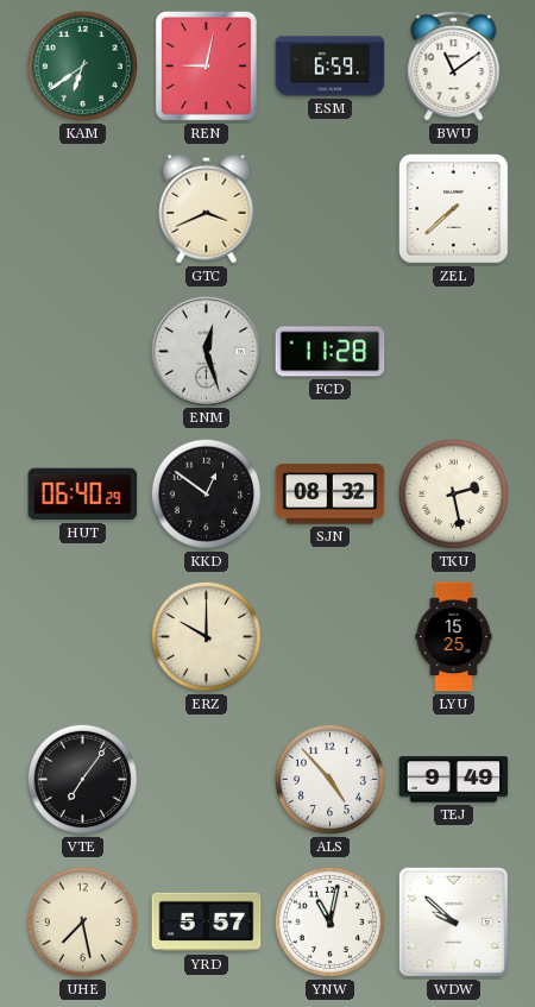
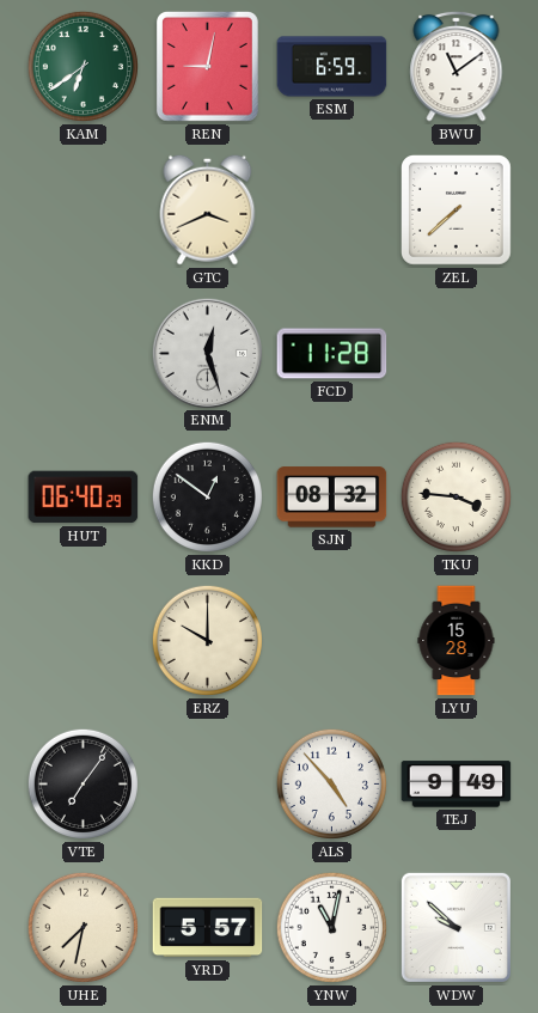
TKU: 2:28 -> 3:46
LYU: 15:25 -> 15:28
UHE: 7:28 -> 7:32
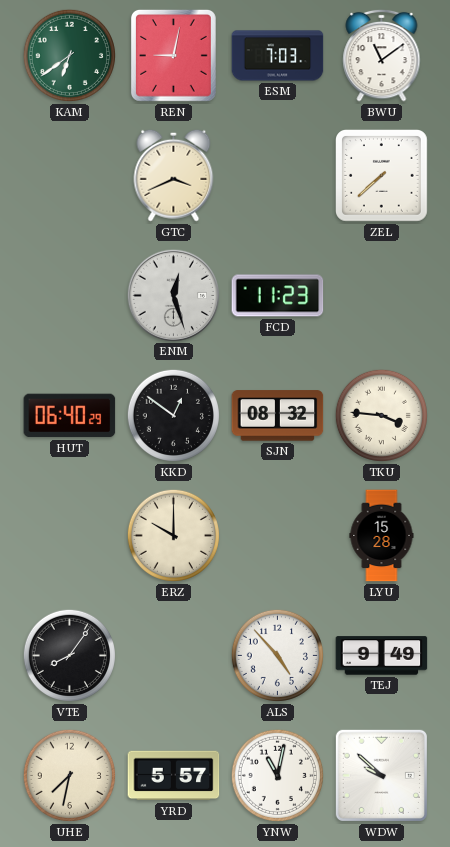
ESM: 6:59 -> 7:03
FCD: 11:28 -> 11:23
VTE: 7:06 -> 8:06
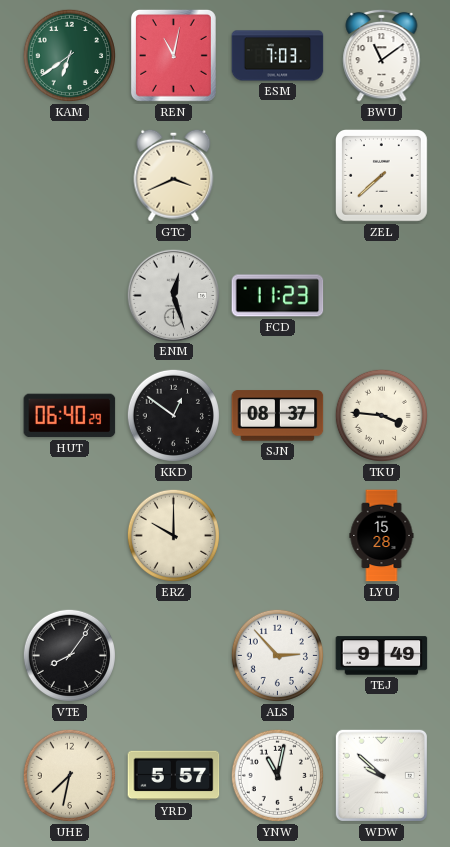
REN: 9:02 -> 11:02
SJN: 08:32 -> 08:37
ALS: 4:53 -> 2:53
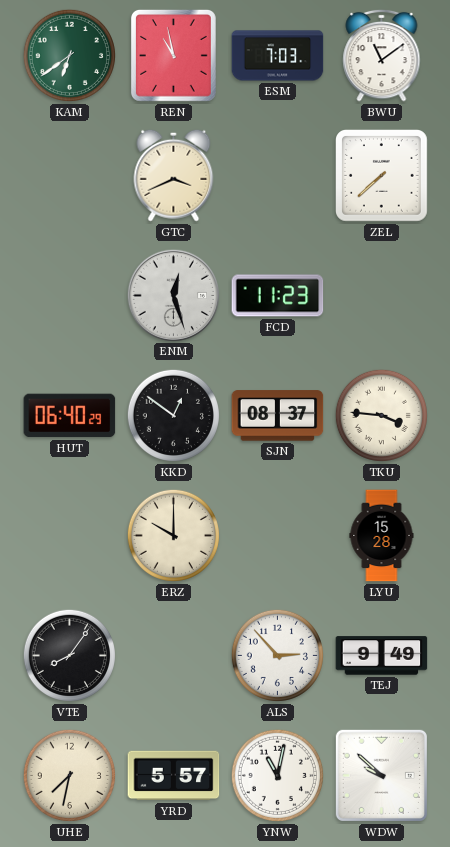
REN: 11:02 -> 10:58
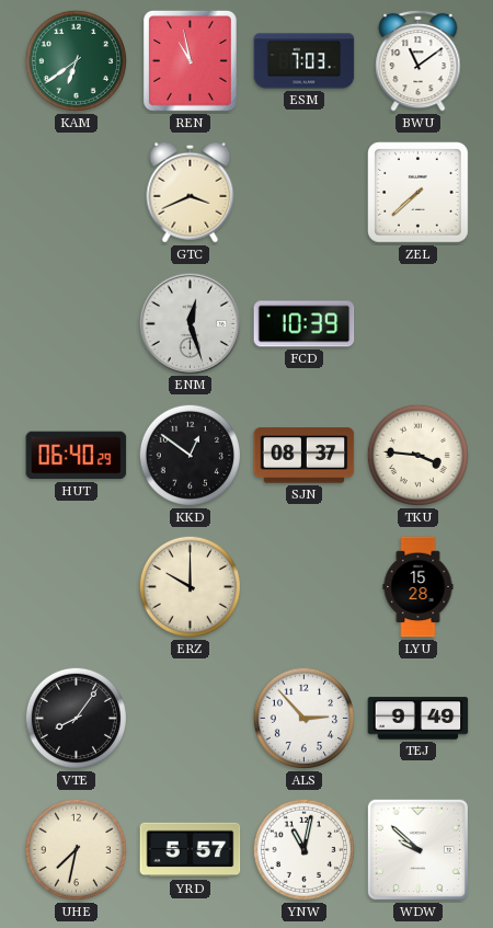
FCD: 11:23 -> 10:39
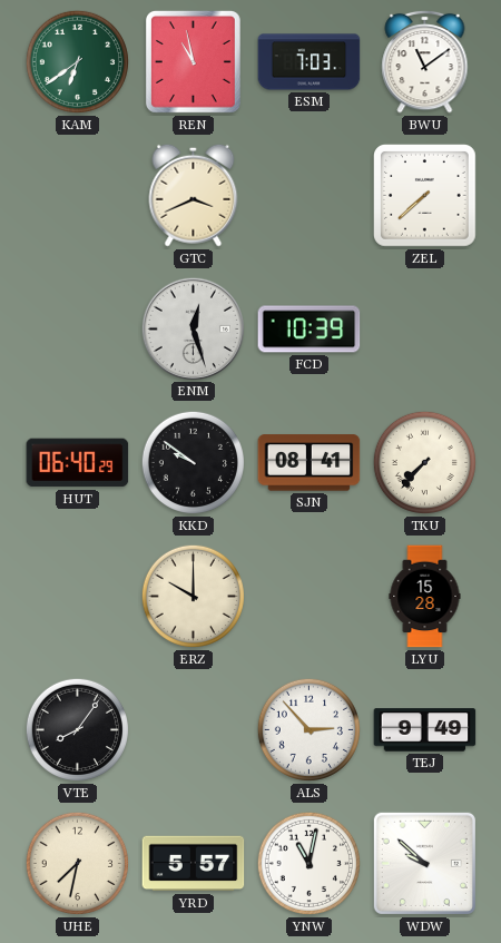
KKD: 12:51 -> 9:51
SJN: 08:37 -> 08:41
TKU: 3:46 -> 7:37
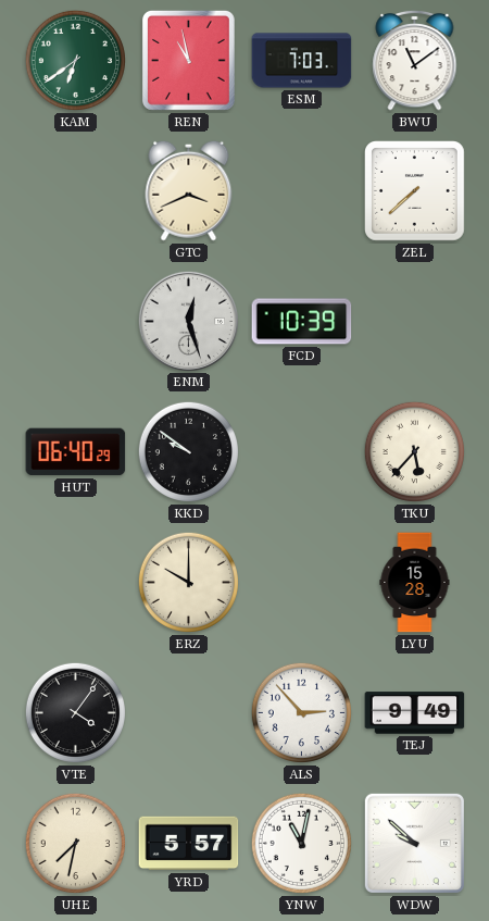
SJN: 08:41 -> none
TKU: 7:37 -> 5:37
VTE: 8:06 -> 4:06
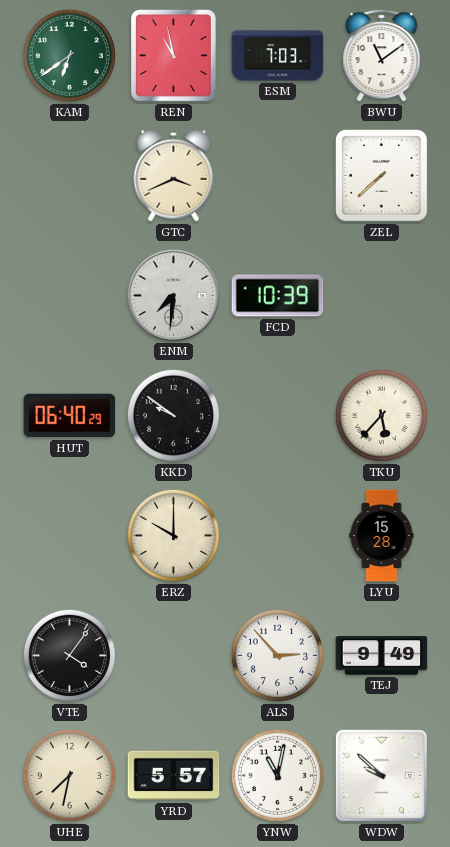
ENM: 12:27 -> 7:31
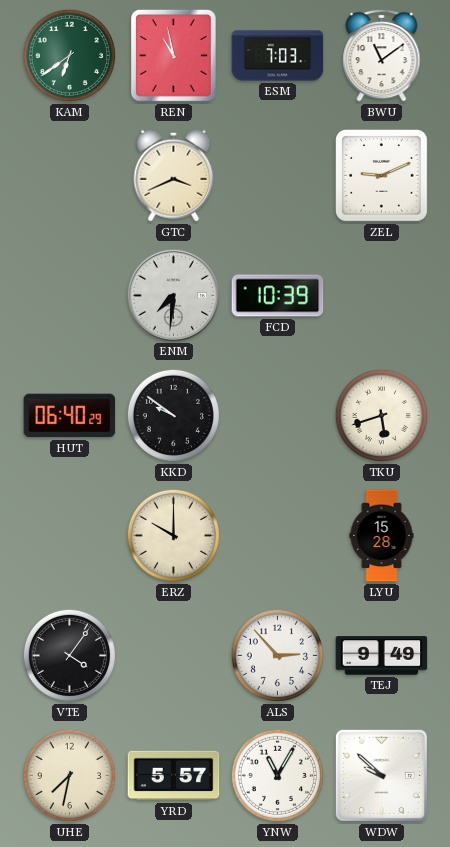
ZEL: 7:38 -> 9:11
TKU: 5:37 -> 5:42
YNW: 11:02 -> 11:05
